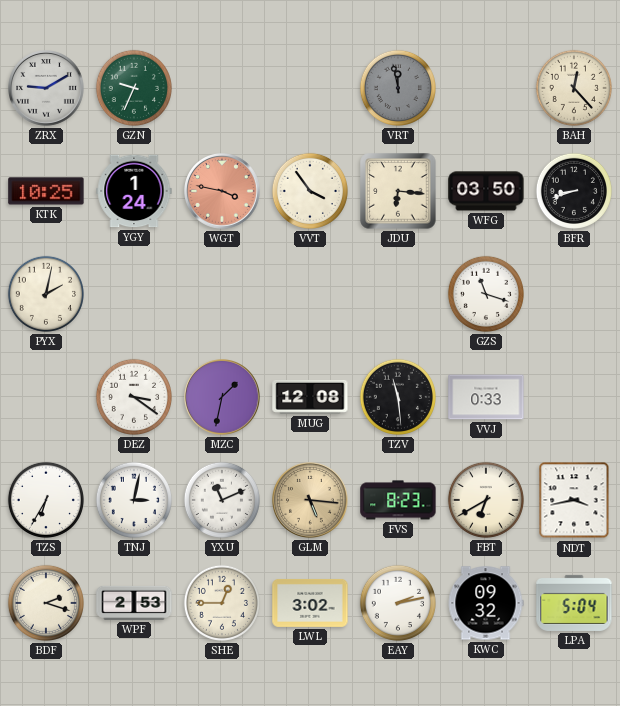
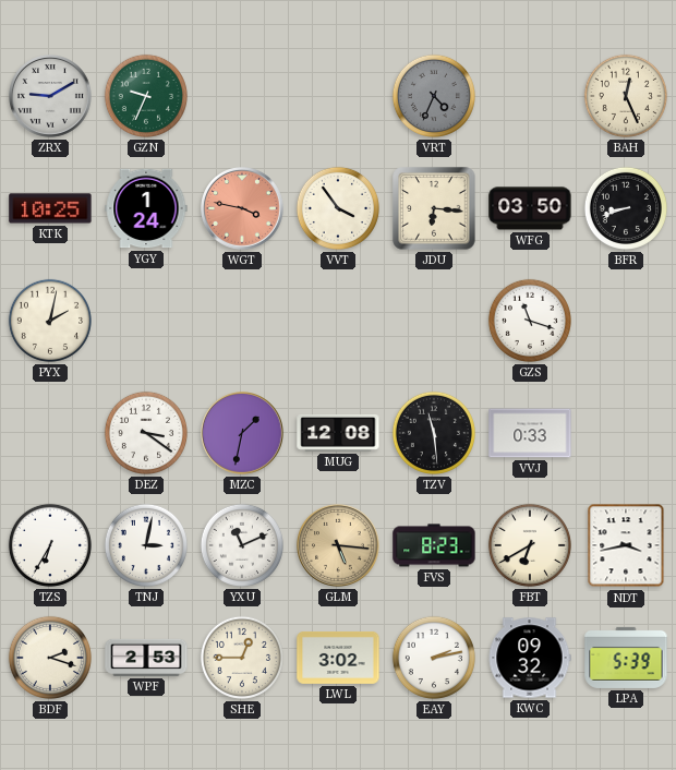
VRT: 11:58 -> 4:34
BAH: 12:23 -> 12:26
LPA: 5:04 -> 5:39
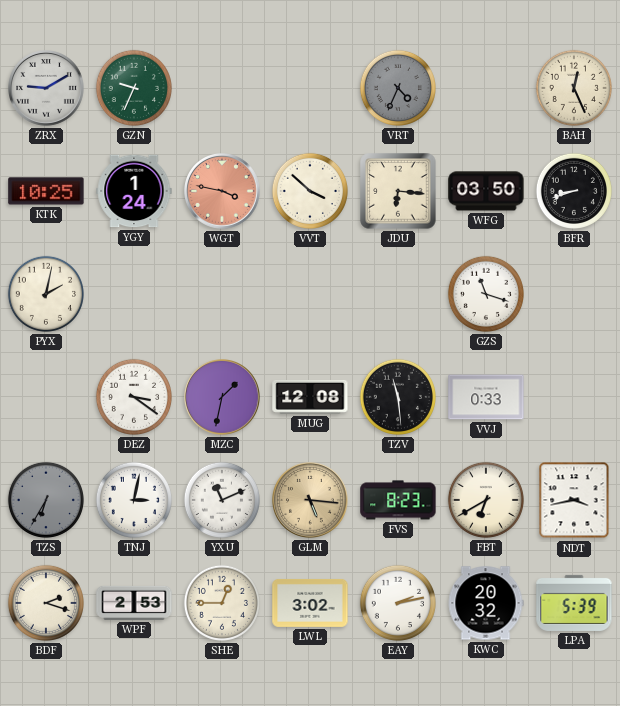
VVT: 3:54 -> 3:52
TZS dial: white -> grey
KWC: 09:32 -> 20:32
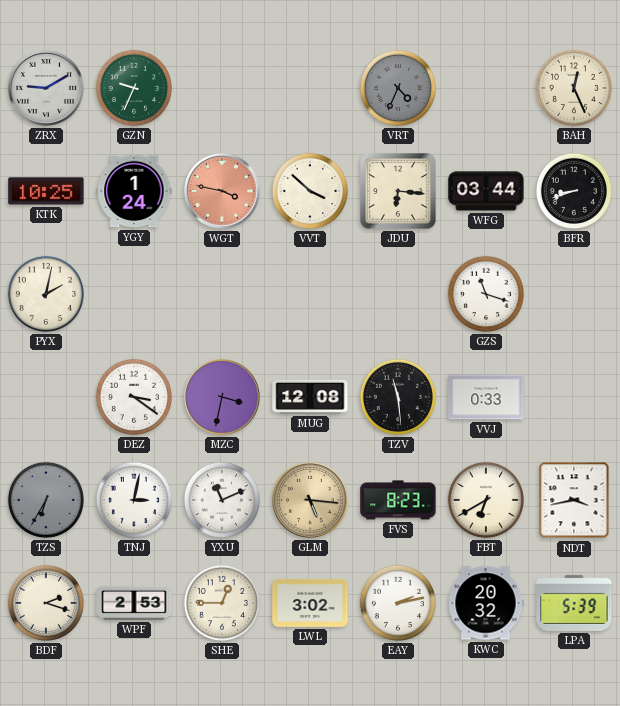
WFG: 03:50 -> 03:44
MZC: 1:32 -> 3:32
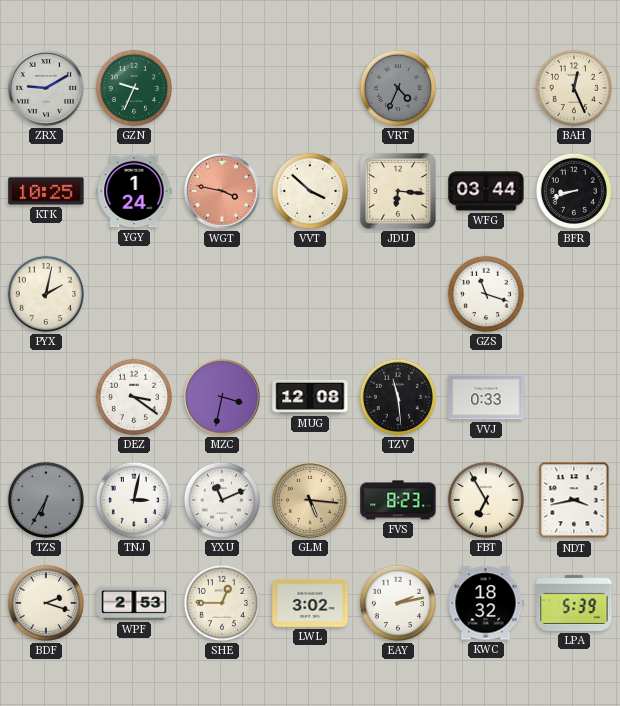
FBT: 6:40 -> 6:55
KWC: 20:32 -> 18:32
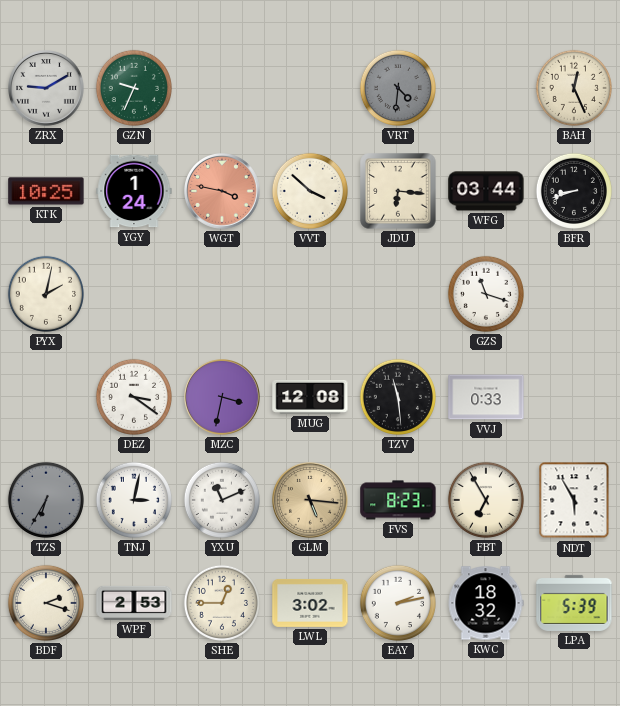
VRT: 4:34 -> 4:31
NDT: 3:43 -> 5:55
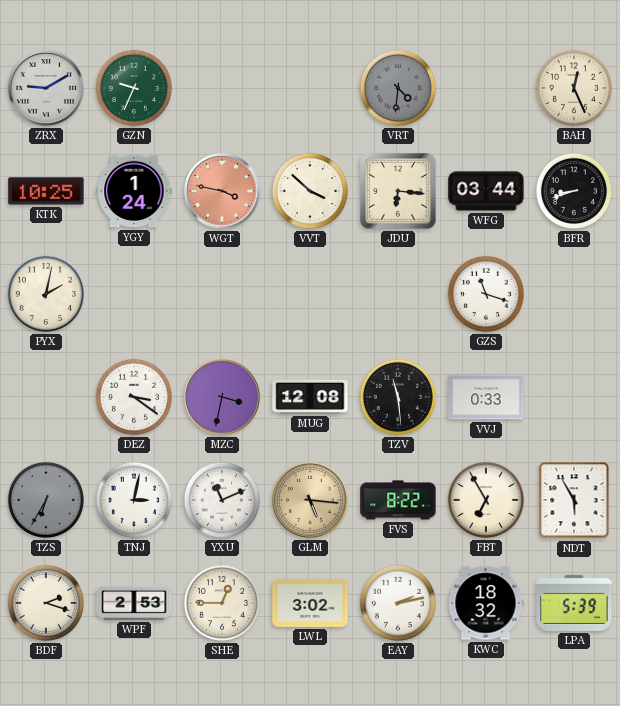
FVS: 8:23 -> 8:22
